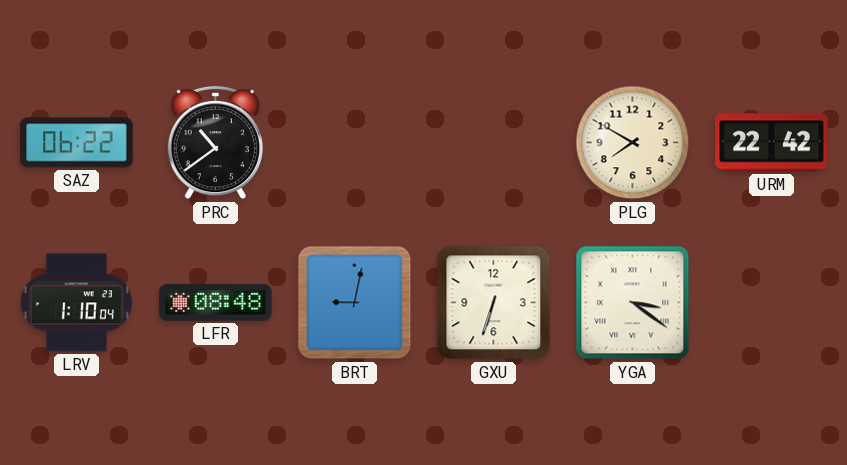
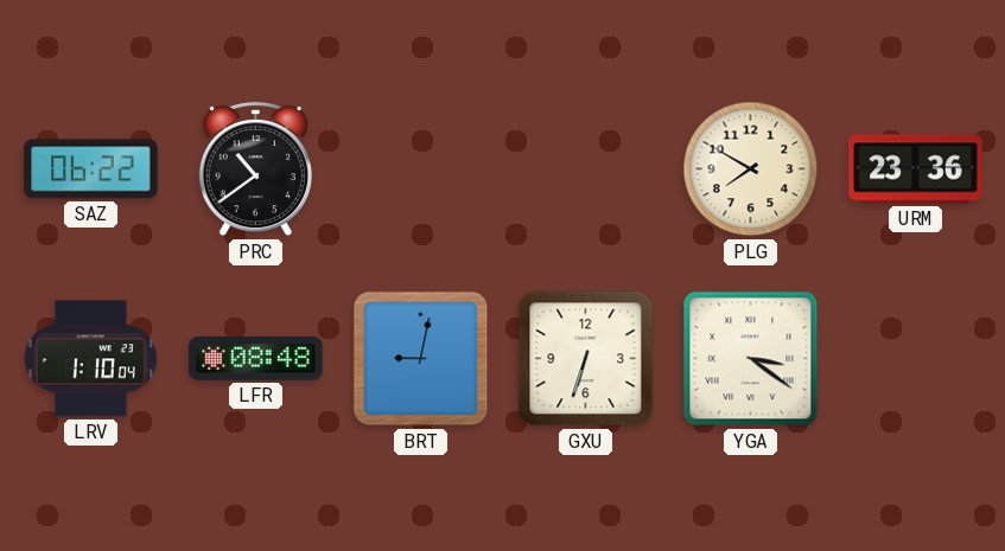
URM: 22:42 -> 23:36
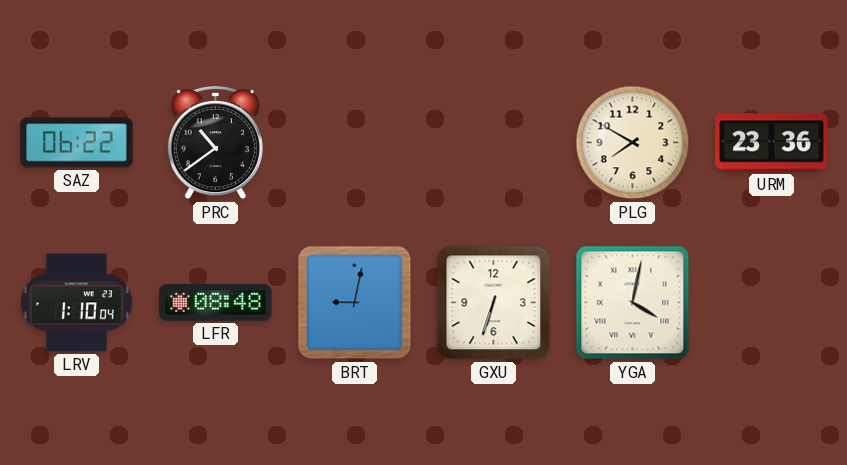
YGA: 3:21 -> 4:02
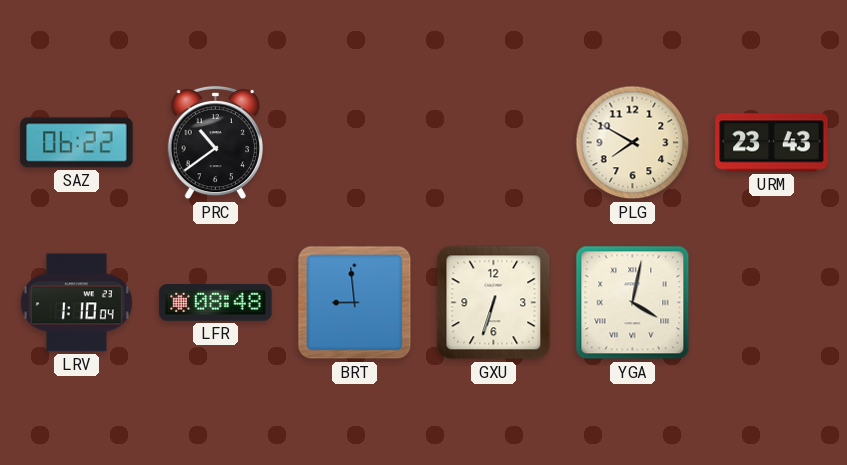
URM: 23:36 -> 23:43
BRT: 9:02 -> 8:59
